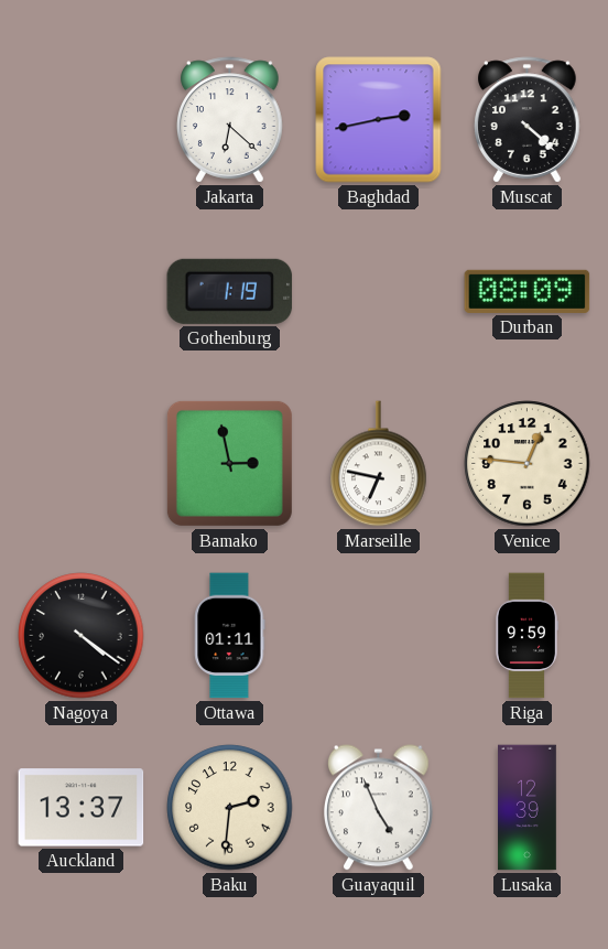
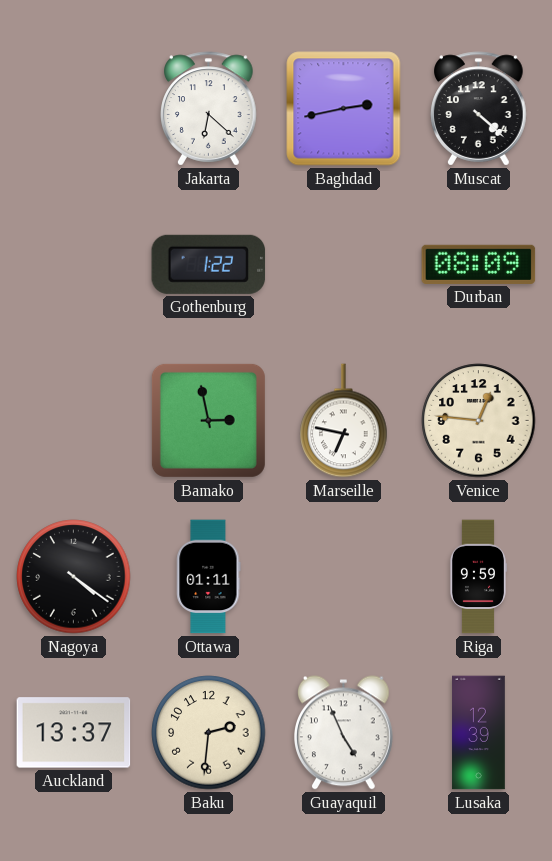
Gothenburg: 1:19 -> 1:22
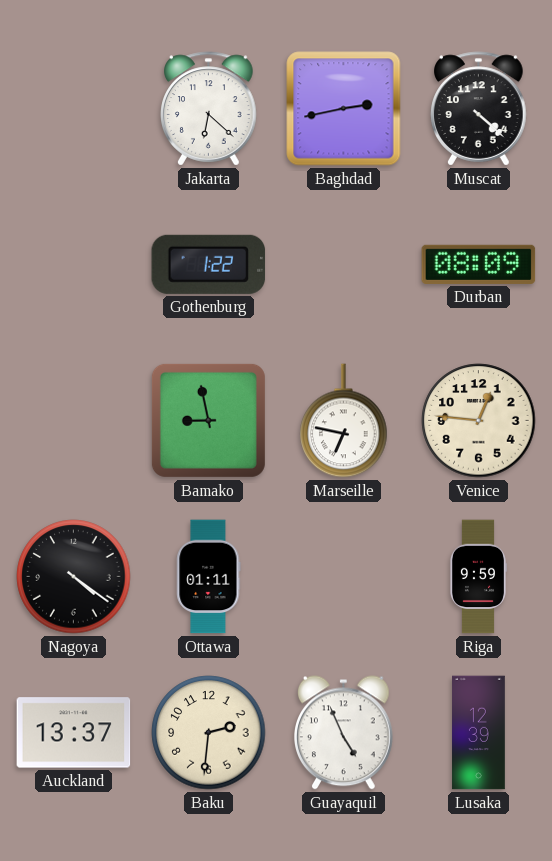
Bamako: 2:58 -> 8:58
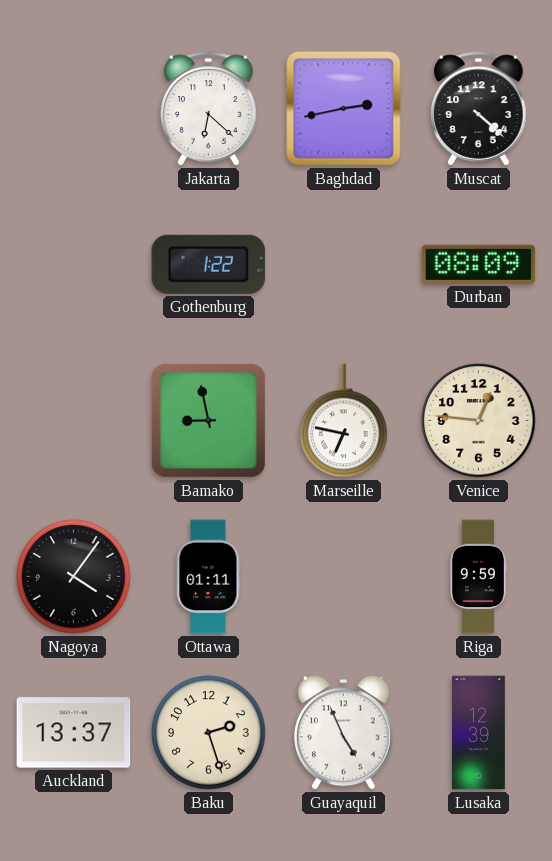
Nagoya: 4:21 -> 4:06
Baku: 2:31 -> 2:27
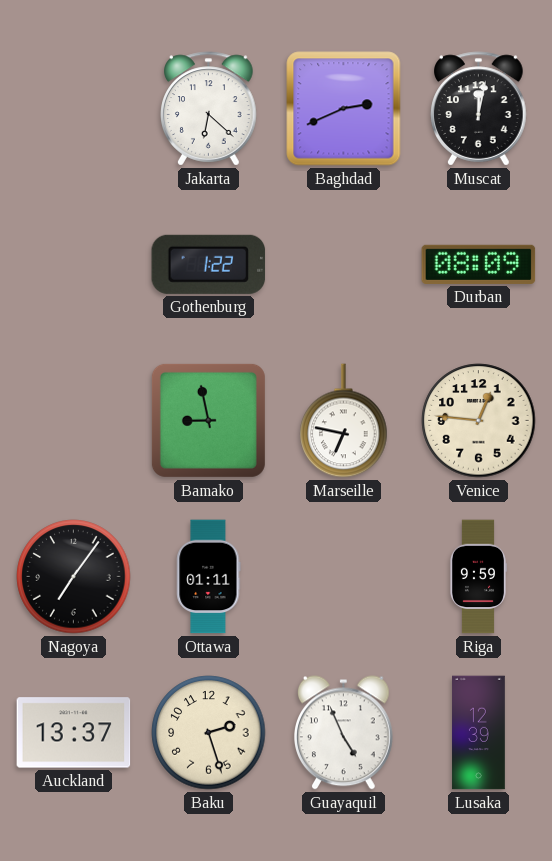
Baghdad: 2:43 -> 2:41
Muscat: 4:22 -> 12:02
Nagoya: 4:06 -> 7:06
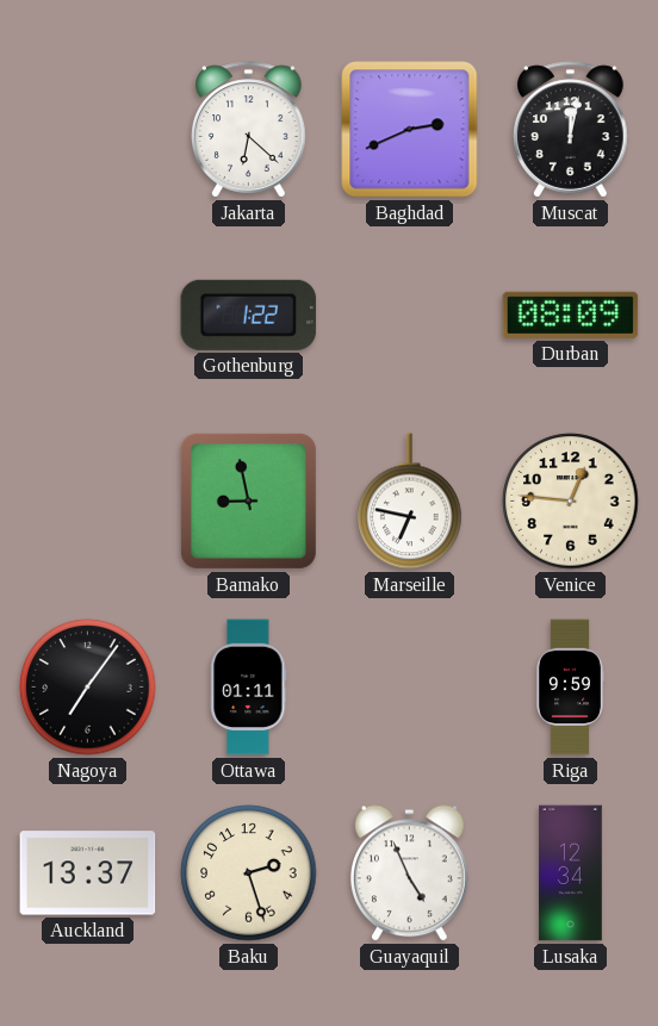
Lusaka: 12:39 -> 12:34
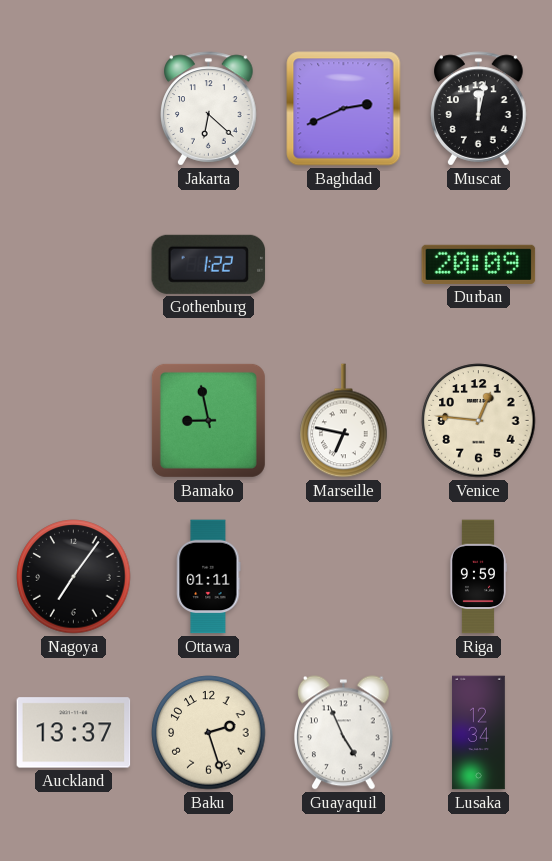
Durban: 08:09 -> 20:09
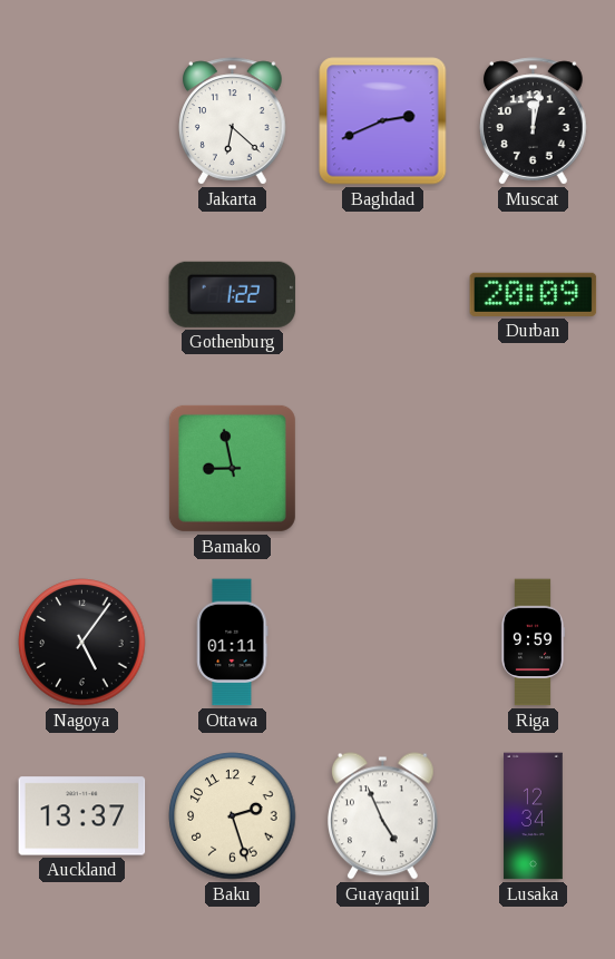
Marseille: 6:47 -> none
Venice: 12:46 -> none
Nagoya: 7:06 -> 5:06
